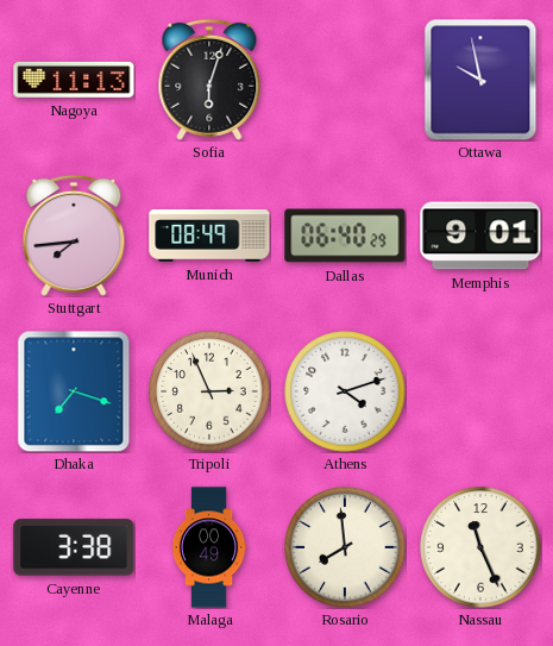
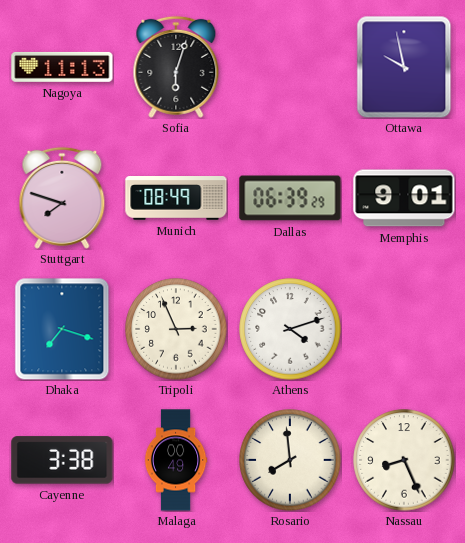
Stuttgart: 7:44 -> 7:48
Dallas: 06:40 -> 06:39
Nassau: 11:26 -> 8:26
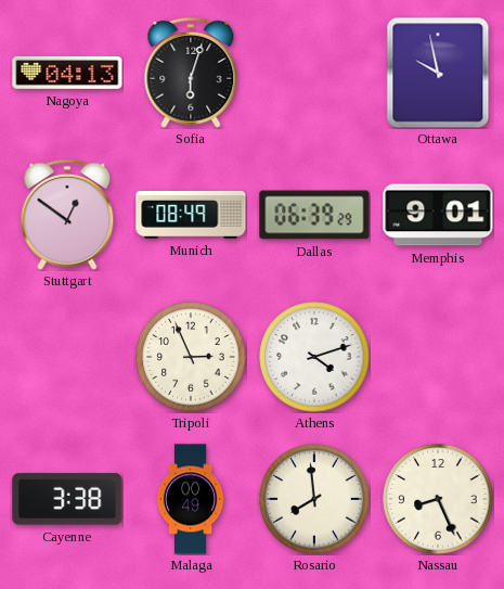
Nagoya: 11:13 -> 04:13
Stuttgart: 7:48 -> 12:51
Dhaka: 7:18 -> none
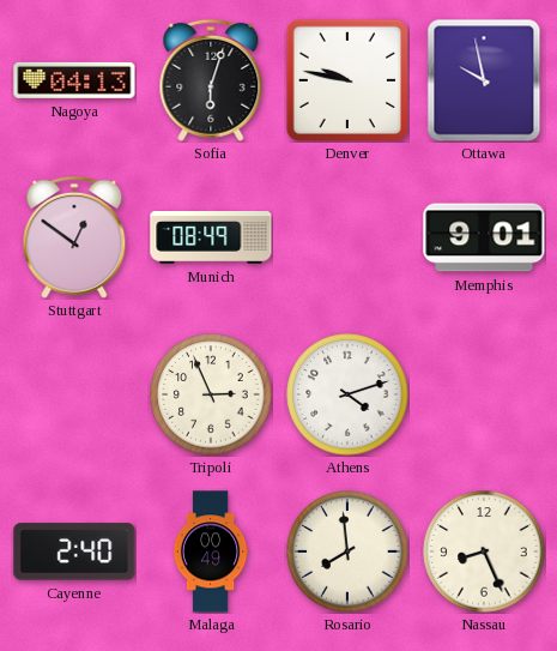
Denver: none -> 9:47
Dallas: 06:39 -> none
Cayenne: 3:38 -> 2:40
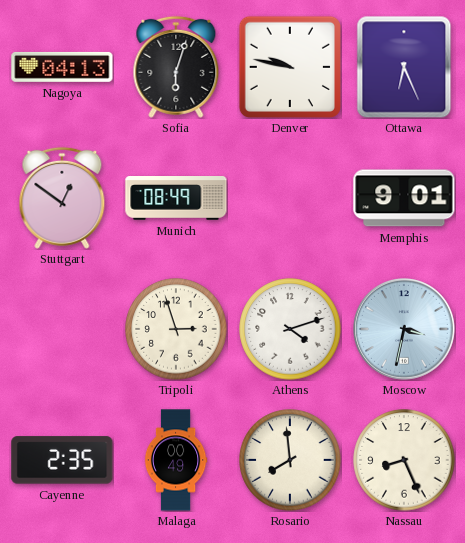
Ottawa: 9:58 -> 6:26
Tripoli: 2:56 -> 2:57
Moscow: none -> 3:32
Cayenne: 2:40 -> 2:35
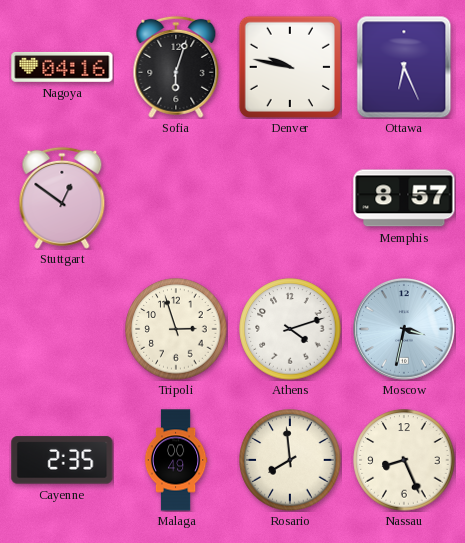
Nagoya: 04:13 -> 04:16
Munich: 08:49 -> none
Memphis: 9:01 -> 8:57
